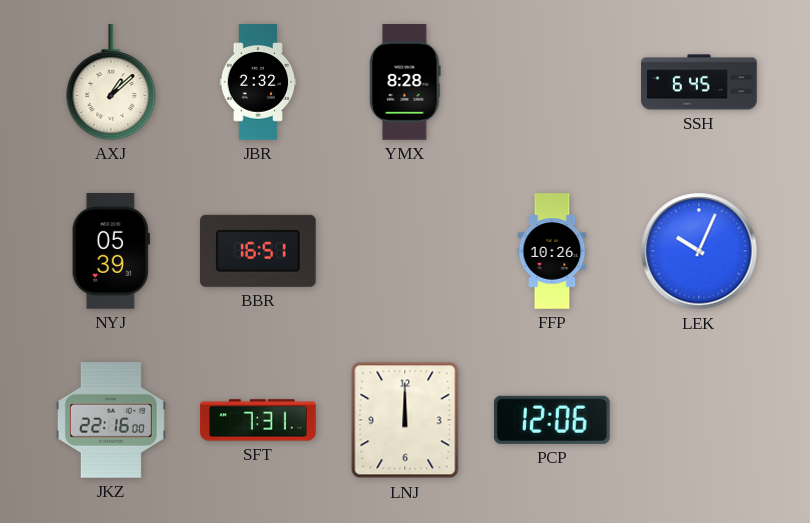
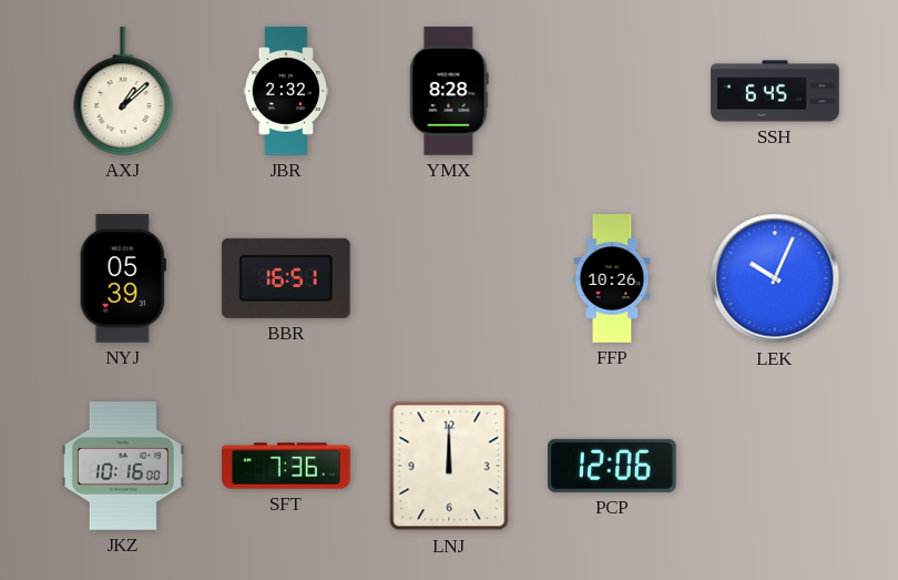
JKZ: 22:16 -> 10:16
SFT: 7:31 -> 7:36
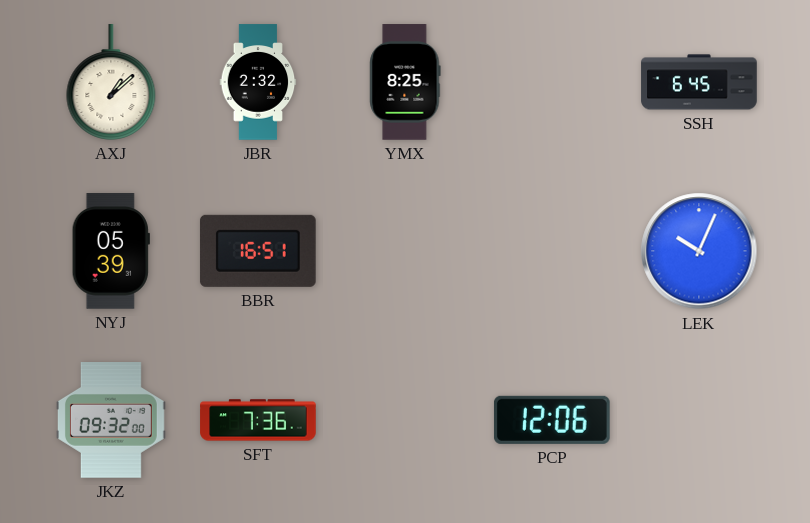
YMX: 8:28 -> 8:25
FFP: 10:26 -> none
JKZ: 10:16 -> 09:32
LNJ: 12:00 -> none
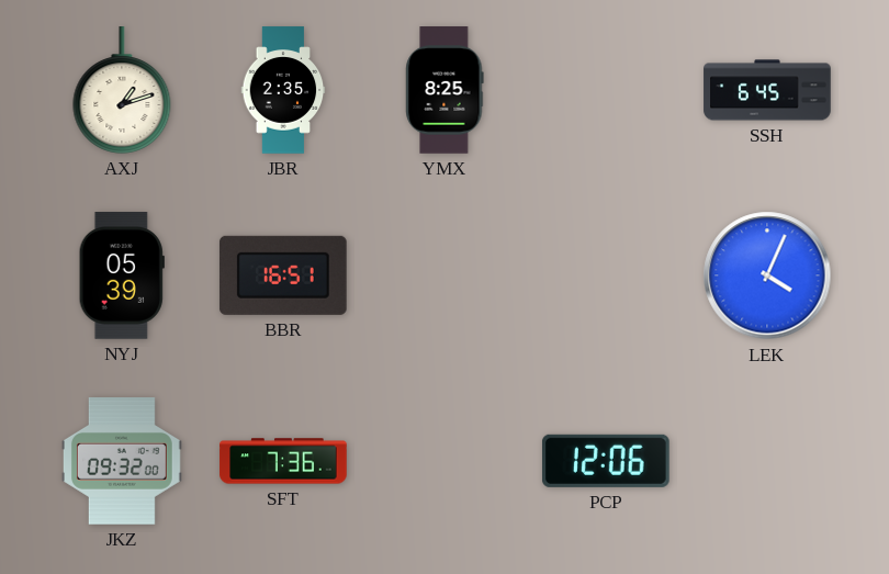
AXJ: 1:08 -> 1:12
JBR: 2:32 -> 2:35
LEK: 10:04 -> 4:04
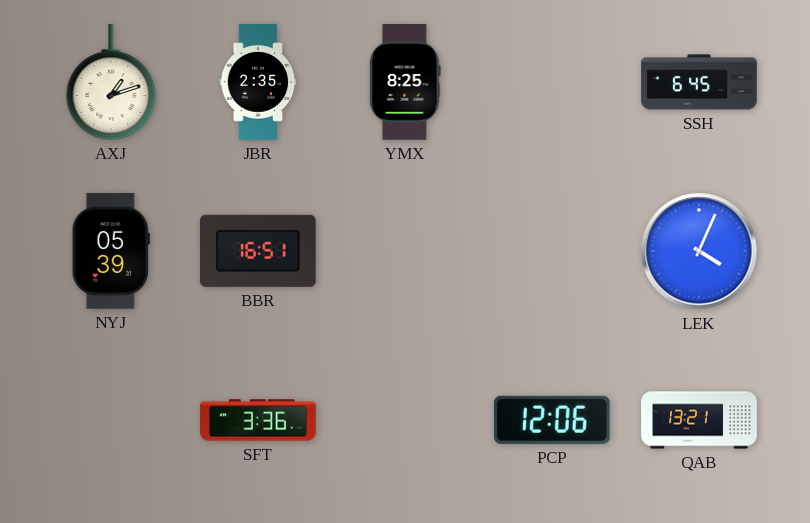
JKZ: 09:32 -> none
SFT: 7:36 -> 3:36
QAB: none -> 13:21
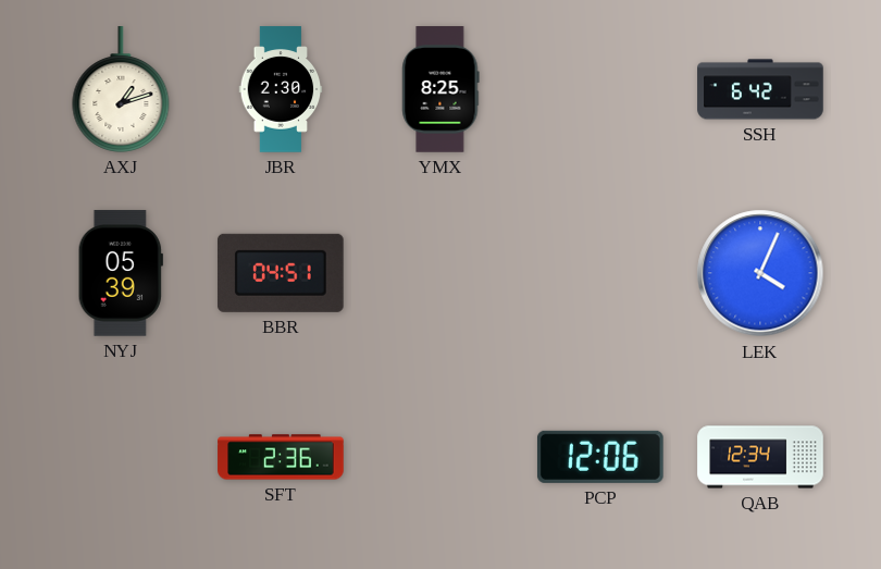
JBR: 2:35 -> 2:30
SSH: 6:45 -> 6:42
BBR: 16:51 -> 04:51
SFT: 3:36 -> 2:36
QAB: 13:21 -> 12:34
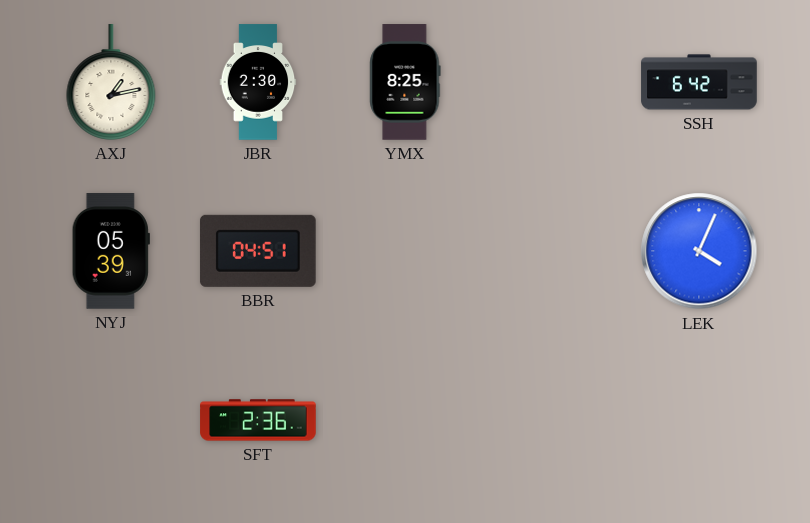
AXJ: 1:12 -> 1:13
PCP: 12:06 -> none
QAB: 12:34 -> none
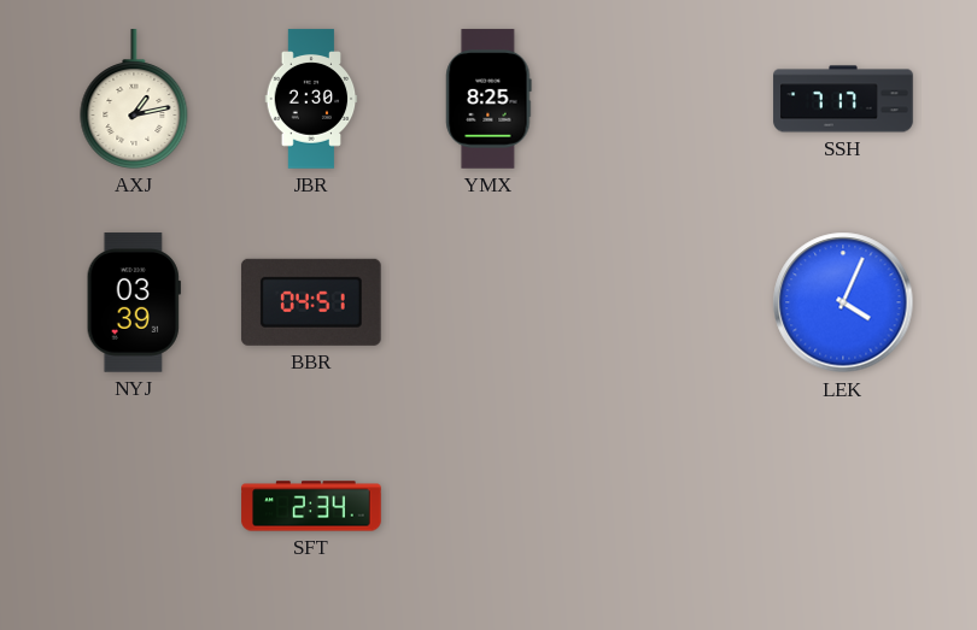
SSH: 6:42 -> 7:17
NYJ: 05:39 -> 03:39
SFT: 2:36 -> 2:34
